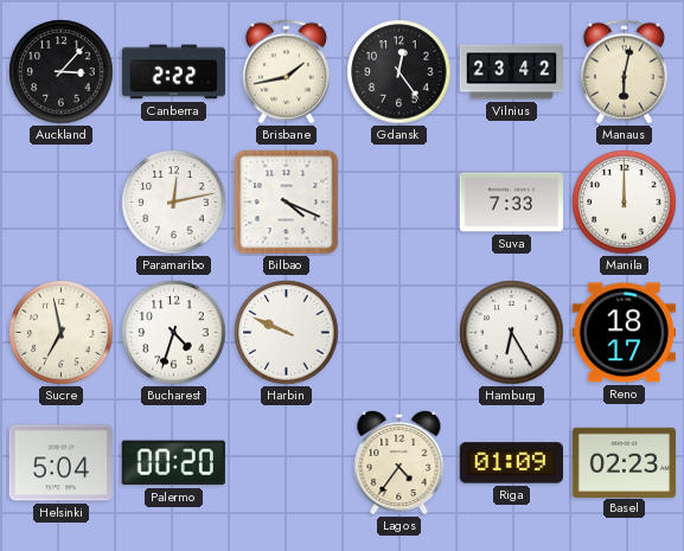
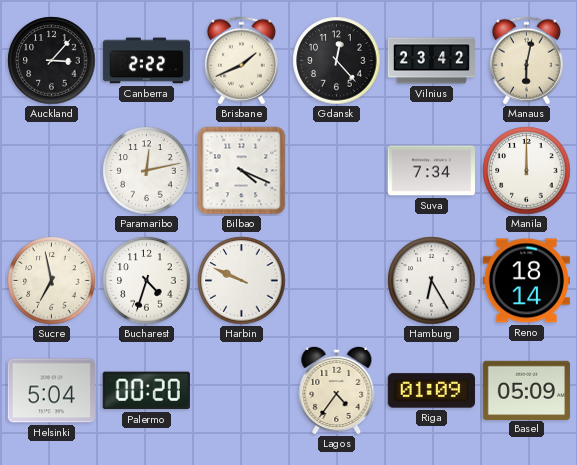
Brisbane: 1:43 -> 1:41
Gdansk: 12:24 -> 12:23
Suva: 7:33 -> 7:34
Reno: 18:17 -> 18:14
Basel: 02:23 -> 05:09
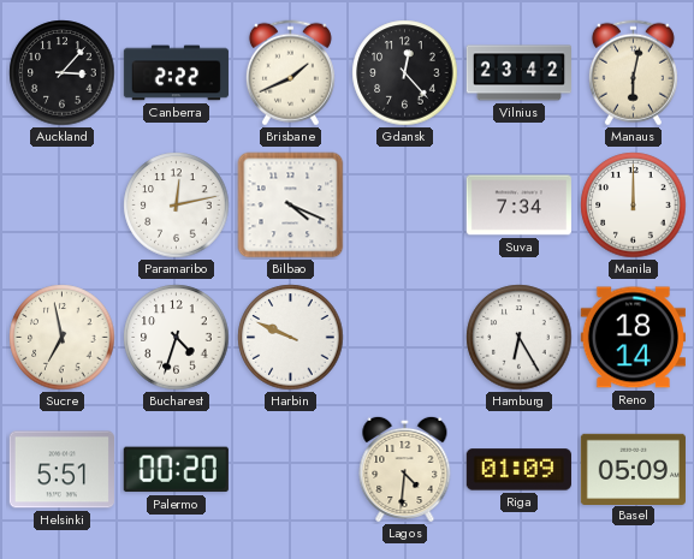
Helsinki: 5:04 -> 5:51
Lagos: 4:36 -> 4:31
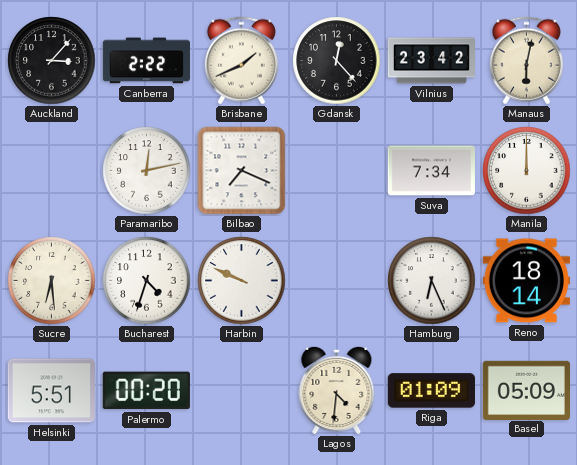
Bilbao: 4:19 -> 7:19
Sucre: 6:58 -> 6:29
Hamburg: 6:25 -> 6:26
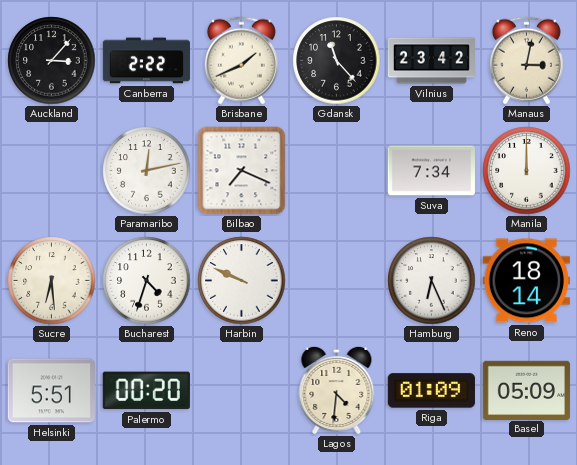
Gdansk: 12:23 -> 11:23
Manaus: 6:02 -> 3:02
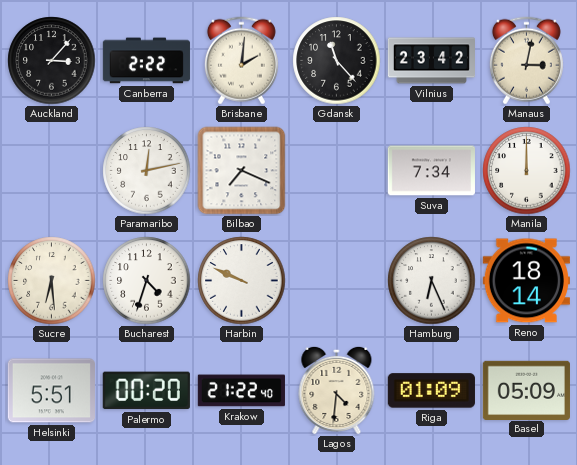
Brisbane: 1:41 -> 2:01
Krakow: none -> 21:22
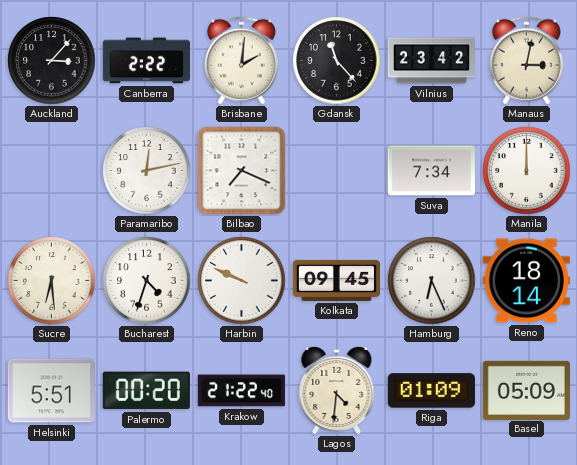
Kolkata: none -> 09:45
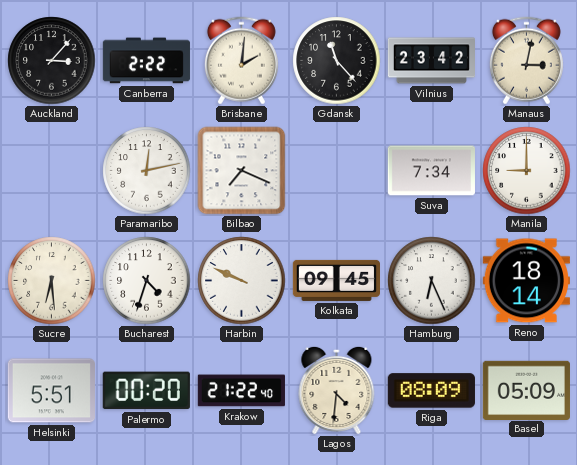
Manila: 12:00 -> 9:00
Riga: 01:09 -> 08:09
